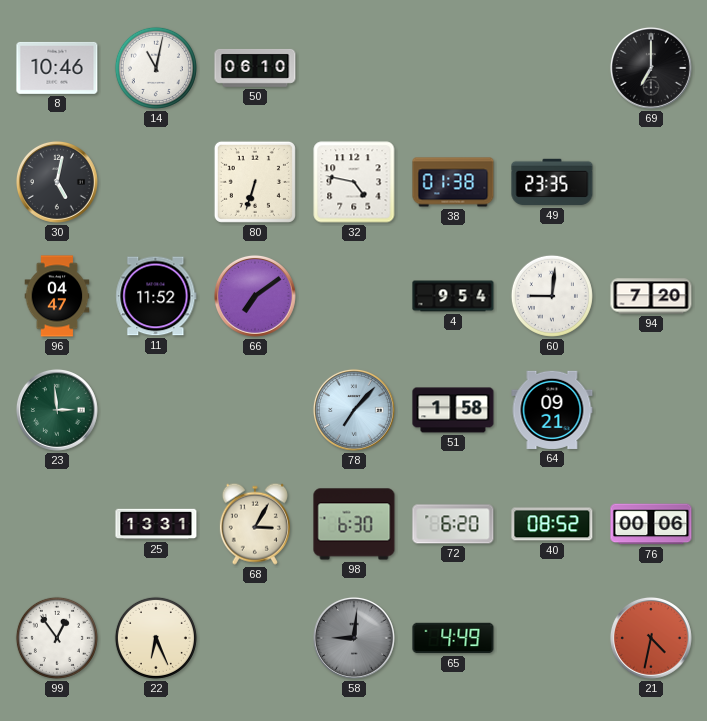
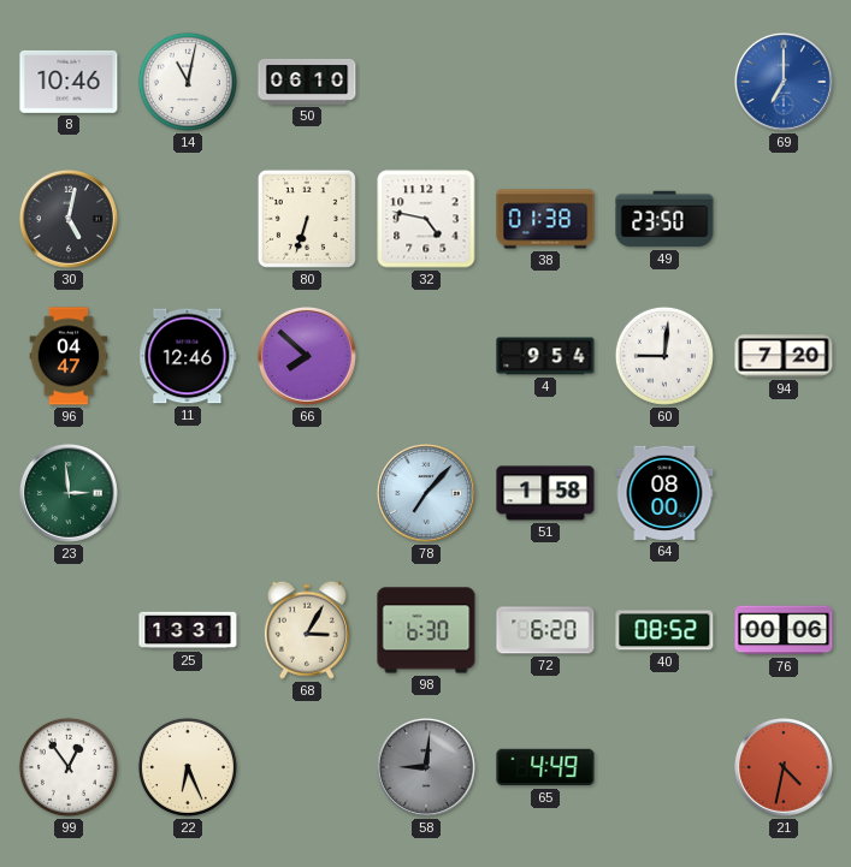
69 dial: black -> blue
49: 23:35 -> 23:50
11: 11:52 -> 12:46
66: 7:09 -> 7:52
64: 09:21 -> 08:00
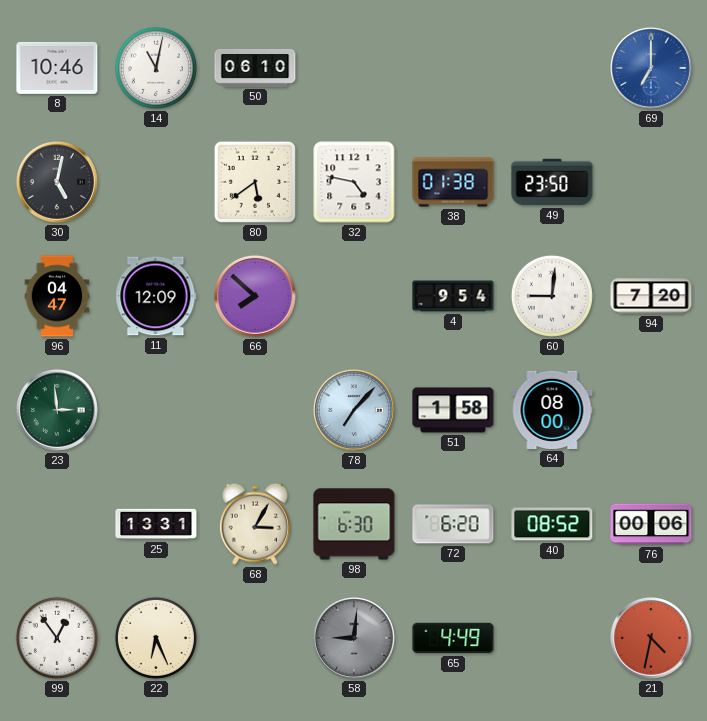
80: 6:33 -> 5:39
11: 12:46 -> 12:09
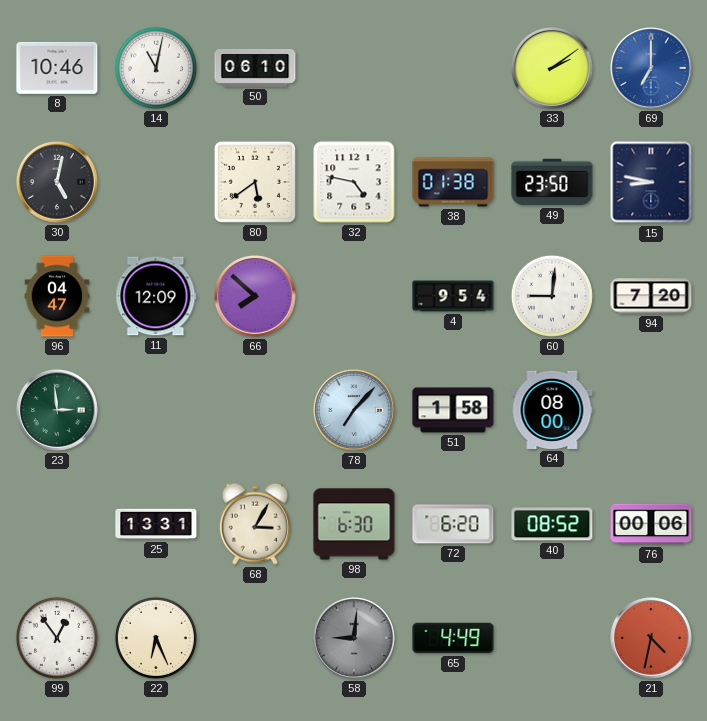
33: none -> 2:09
15: none -> 8:47
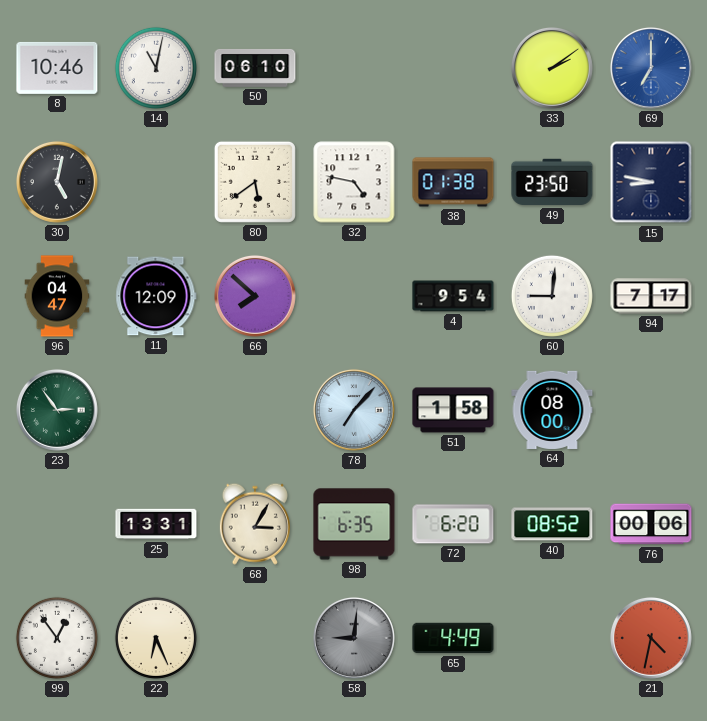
94: 7:20 -> 7:17
23: 2:59 -> 2:54
98: 6:30 -> 6:35
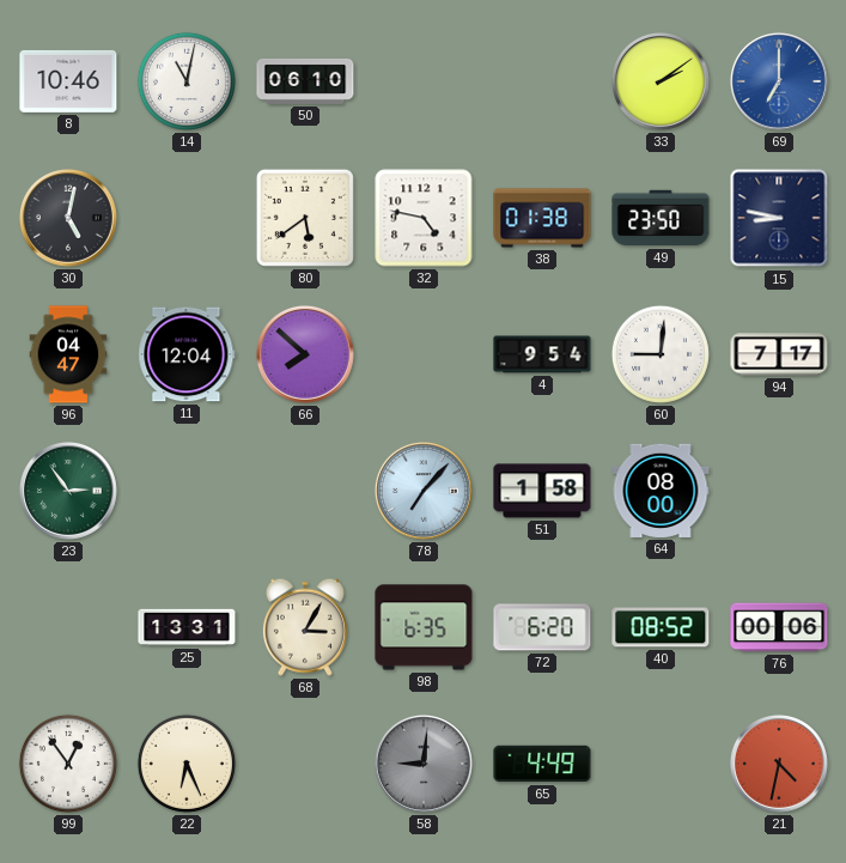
11: 12:09 -> 12:04
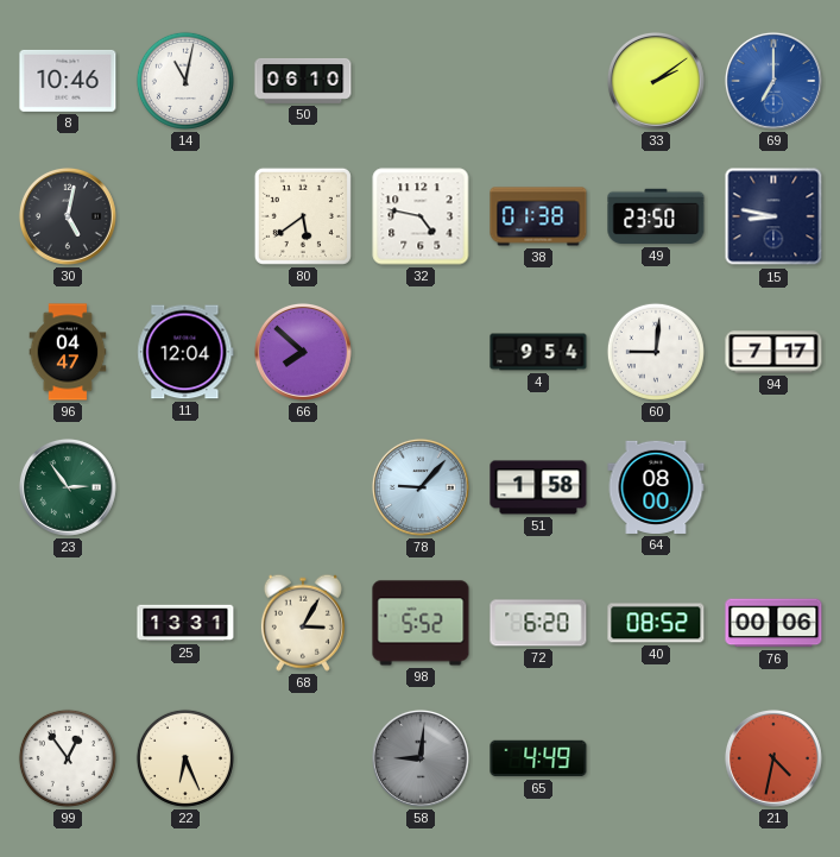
78: 7:07 -> 9:07
98: 6:35 -> 5:52
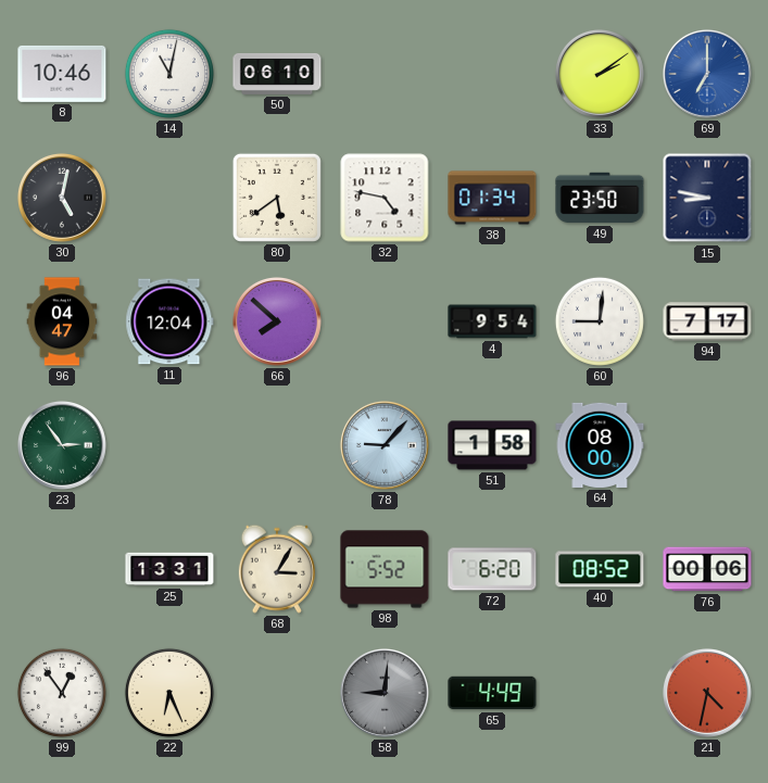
38: 01:38 -> 01:34
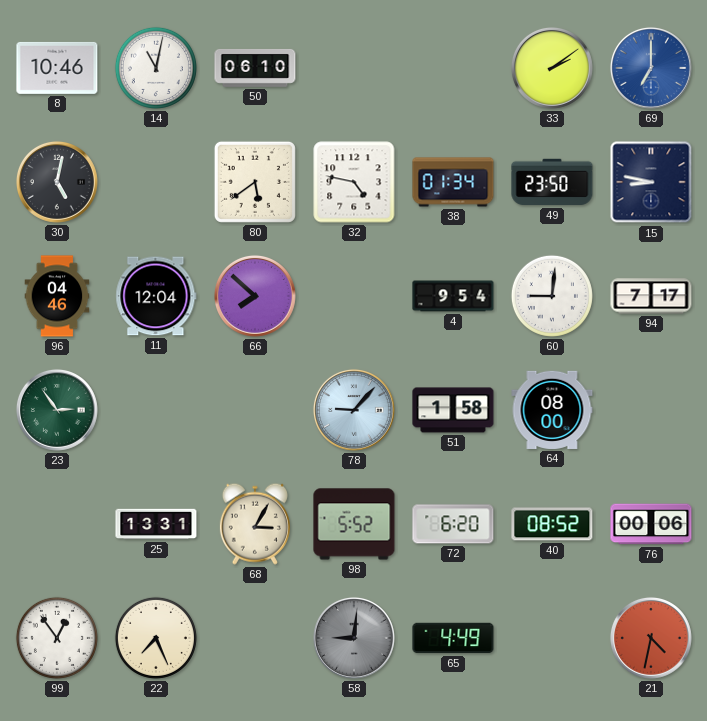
96: 04:47 -> 04:46
22: 6:26 -> 7:26
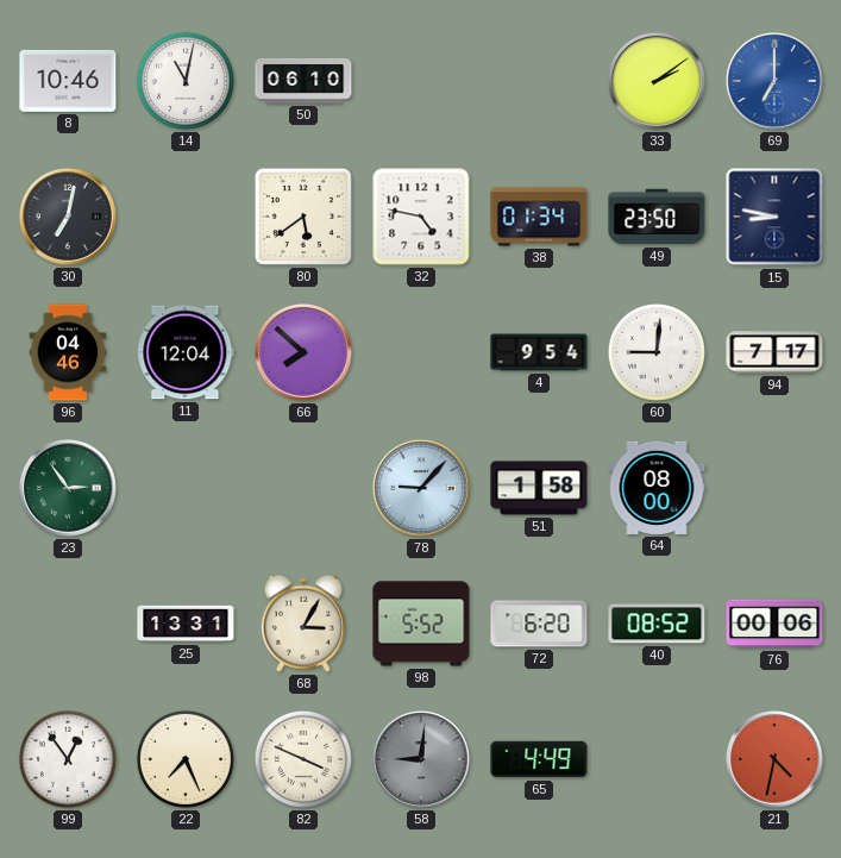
30: 5:02 -> 7:02
82: none -> 3:49
